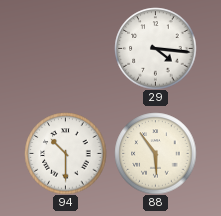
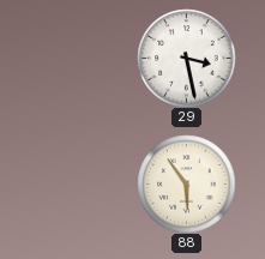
29: 4:16 -> 3:28
94: 10:30 -> none
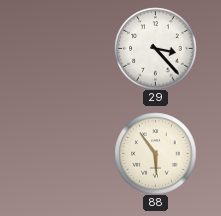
29: 3:28 -> 3:23
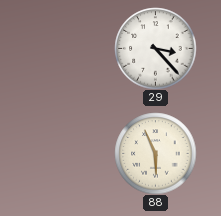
88: 5:54 -> 5:56
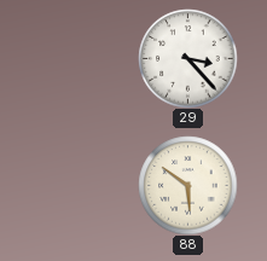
88: 5:56 -> 5:51
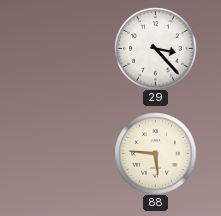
88: 5:51 -> 5:46
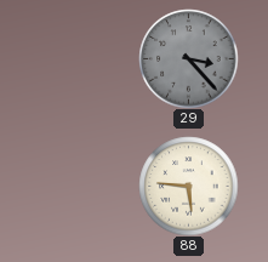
29 dial: white -> grey
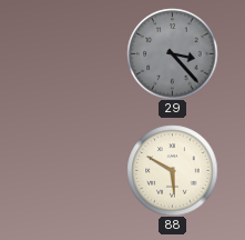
88: 5:46 -> 5:50
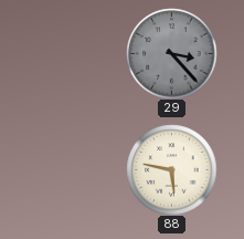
88: 5:50 -> 5:47
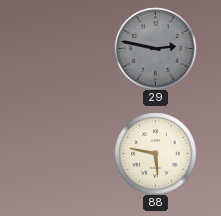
29: 3:23 -> 2:47
